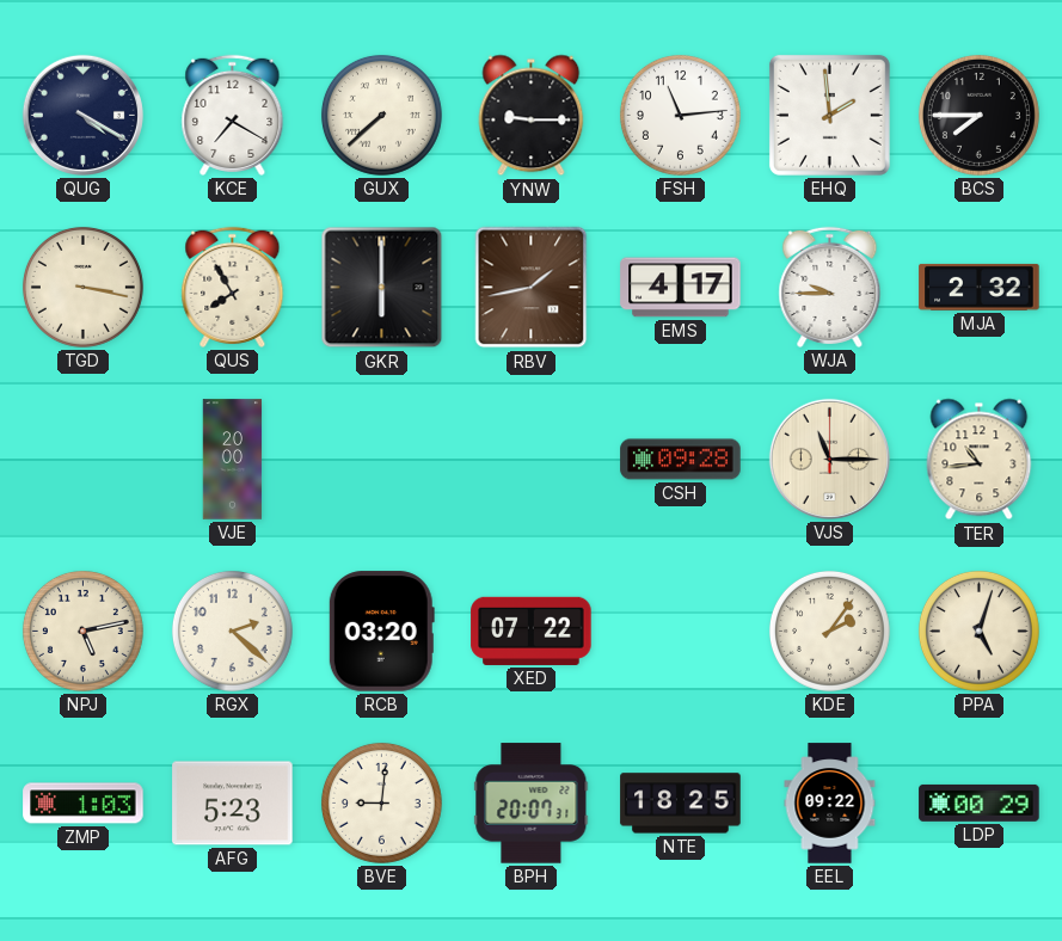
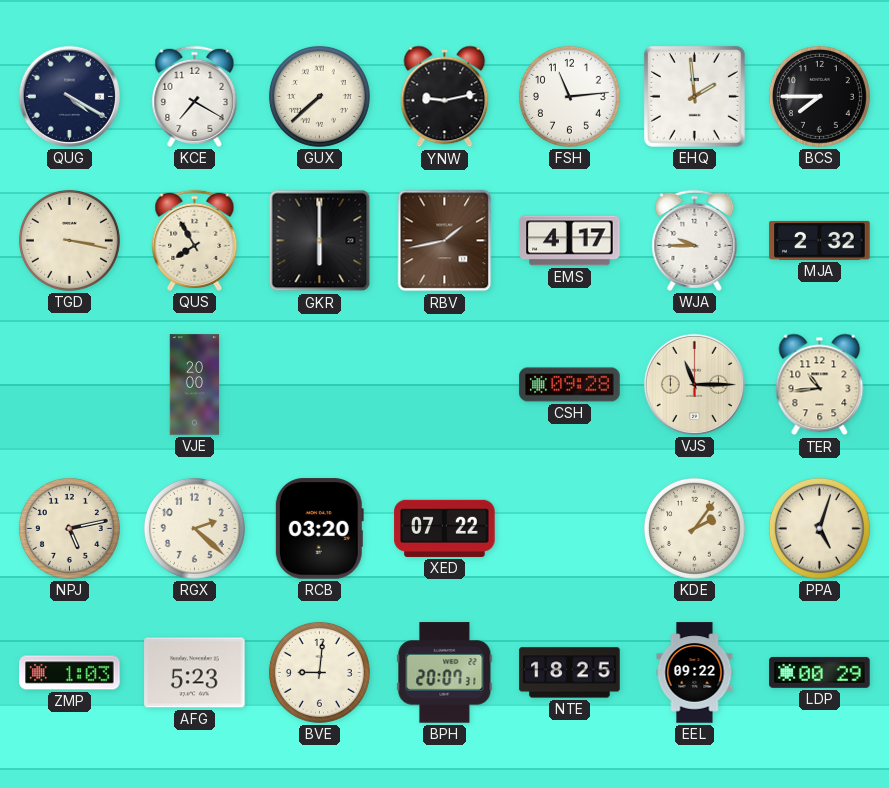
YNW: 9:15 -> 9:13
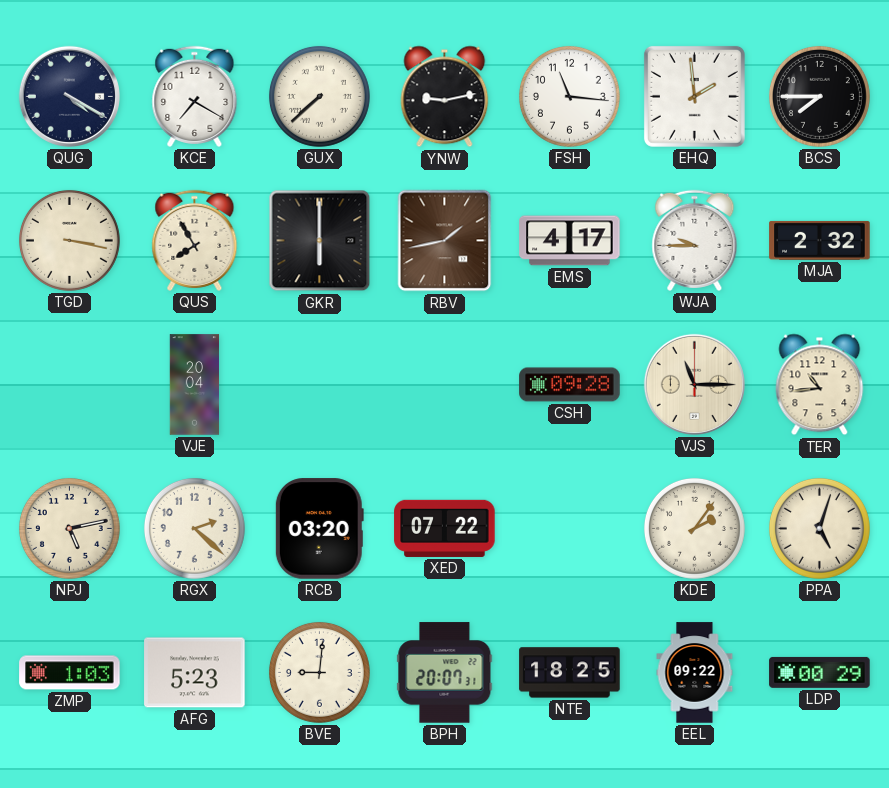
FSH: 11:14 -> 11:16
VJE: 20:00 -> 20:04
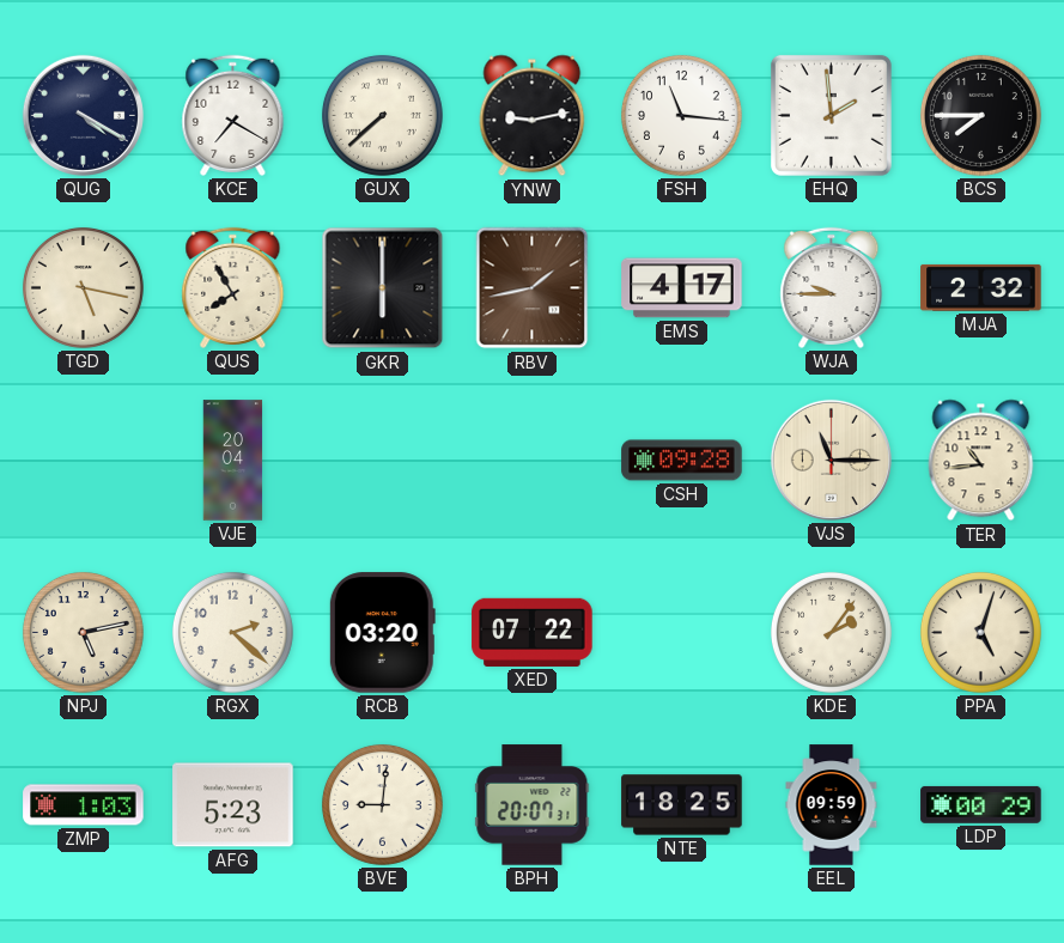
TGD: 3:17 -> 5:17
EEL: 09:22 -> 09:59
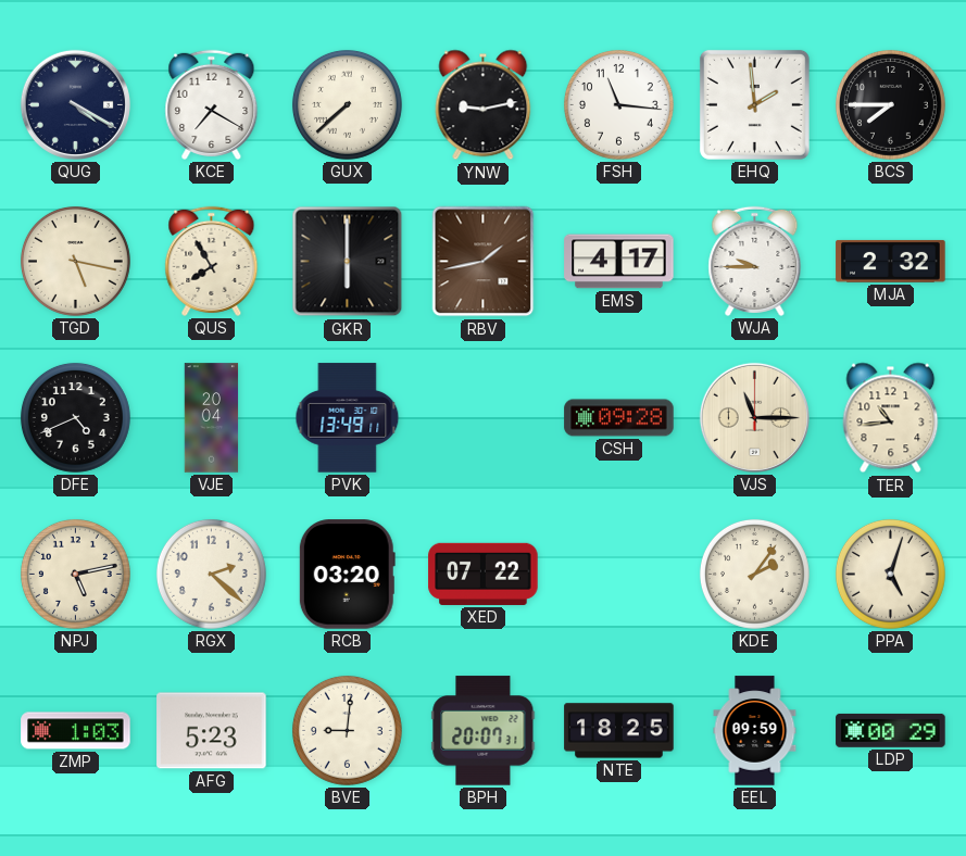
DFE: none -> 4:41
PVK: none -> 13:49
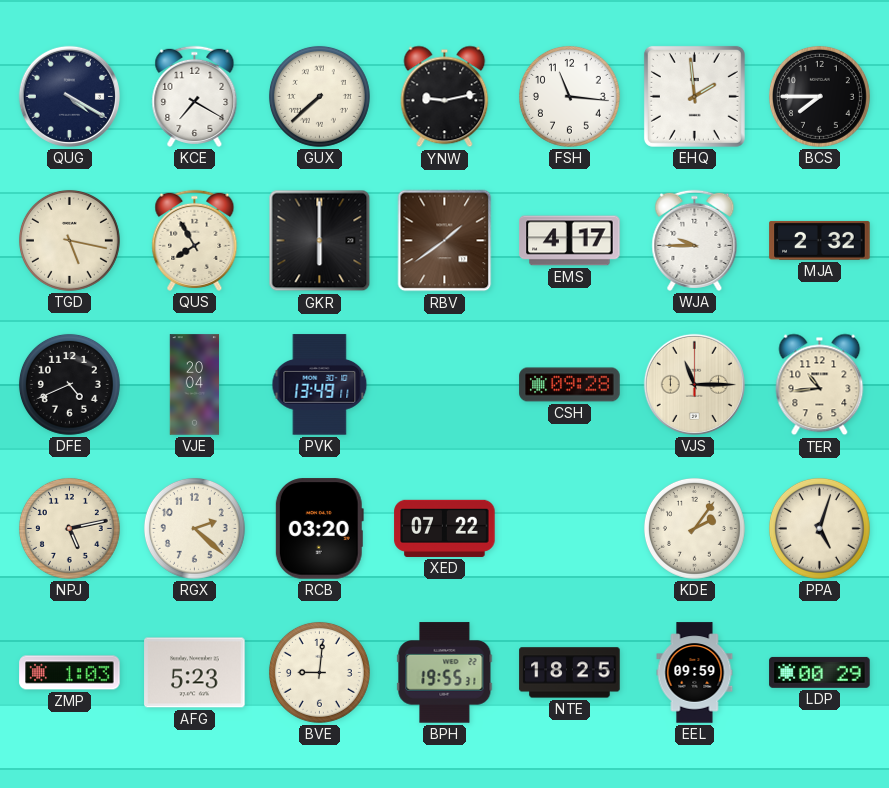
RBV: 1:43 -> 1:39
BPH: 20:07 -> 19:55
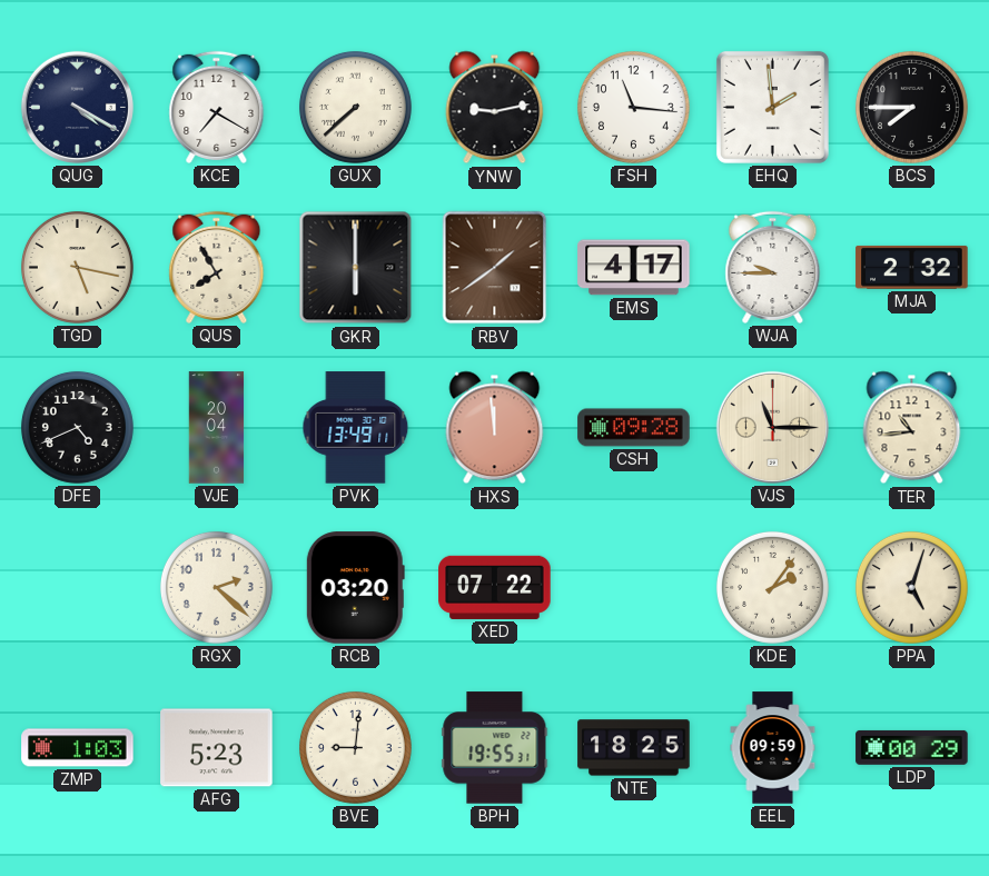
HXS: none -> 11:59
NPJ: 5:13 -> none
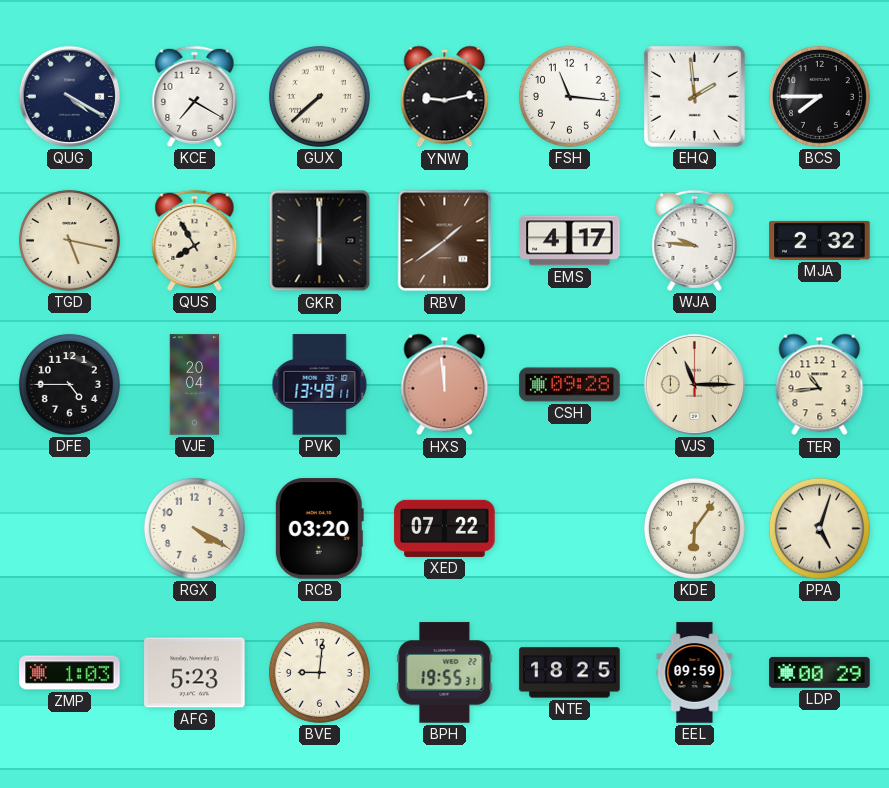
WJA: 9:45 -> 9:46
DFE: 4:41 -> 4:45
RGX: 2:22 -> 4:20
KDE: 2:06 -> 6:06
